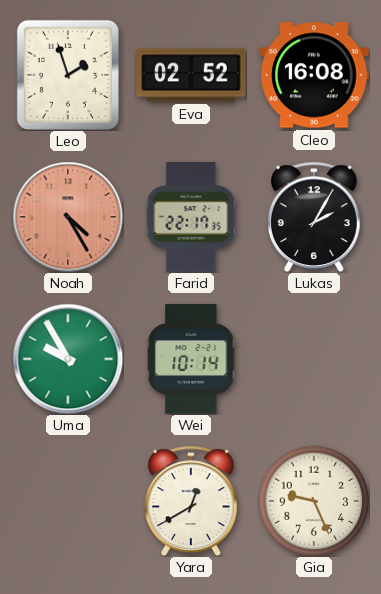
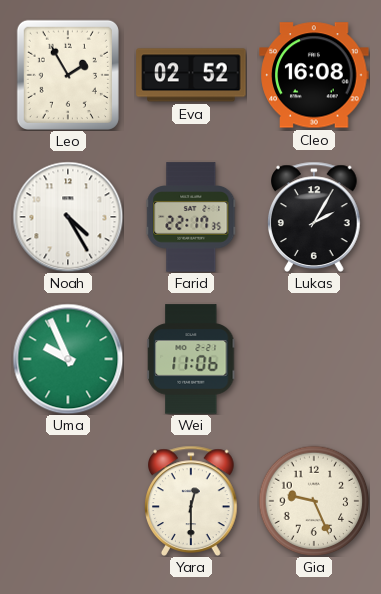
Leo: 1:57 -> 1:55
Noah dial: salmon -> white
Uma: 9:55 -> 9:56
Wei: 10:14 -> 11:06
Yara: 12:40 -> 12:30
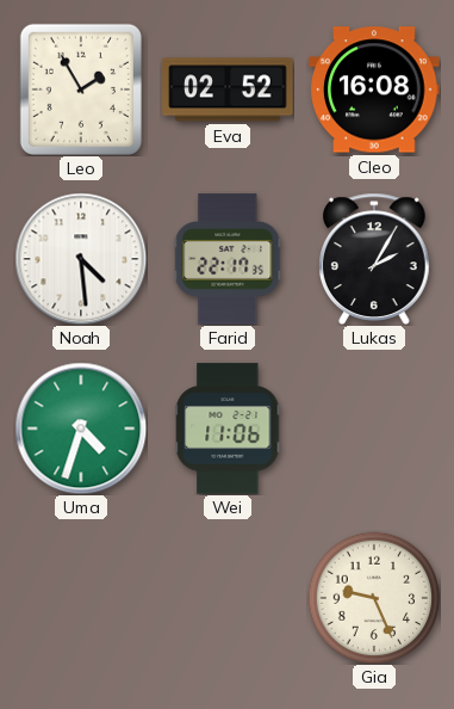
Noah: 4:25 -> 4:29
Uma: 9:56 -> 4:33
Yara: 12:30 -> none
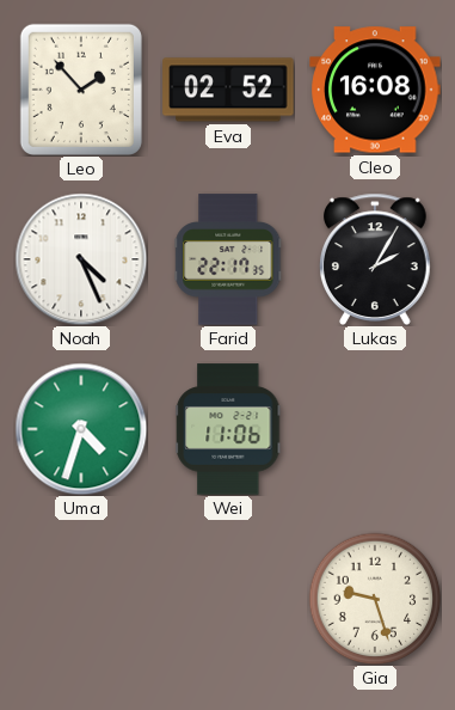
Leo: 1:55 -> 1:53
Noah: 4:29 -> 4:26
Gia: 9:26 -> 9:27
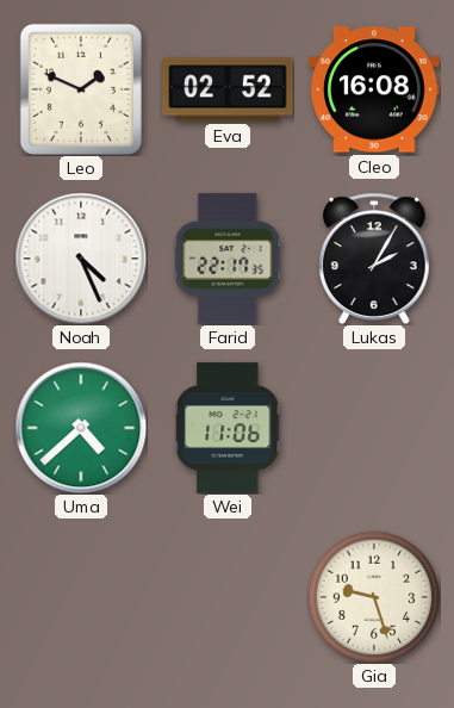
Leo: 1:53 -> 1:49
Uma: 4:33 -> 4:38
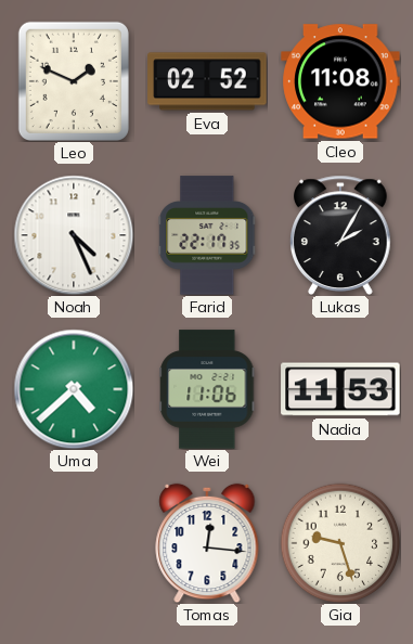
Cleo: 16:08 -> 11:08
Nadia: none -> 11:53
Tomas: none -> 12:16
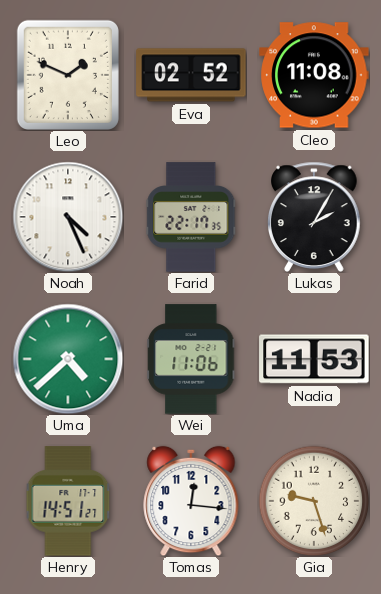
Henry: none -> 14:51
